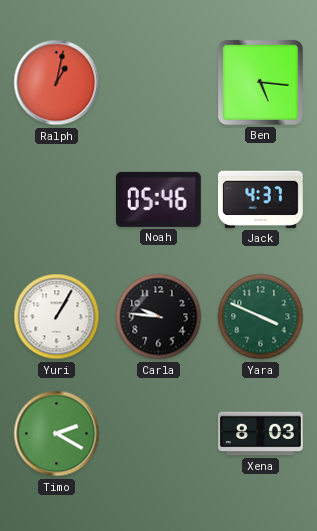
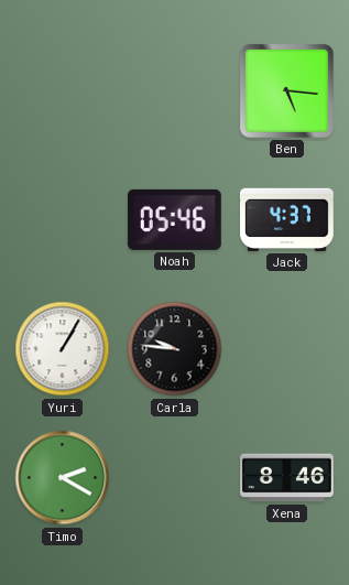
Ralph: 1:02 -> none
Yara: 3:49 -> none
Xena: 8:03 -> 8:46
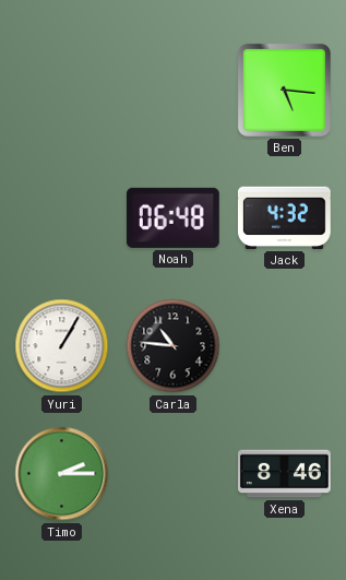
Noah: 05:46 -> 06:48
Jack: 4:37 -> 4:32
Carla: 9:46 -> 10:46
Timo: 2:20 -> 2:15
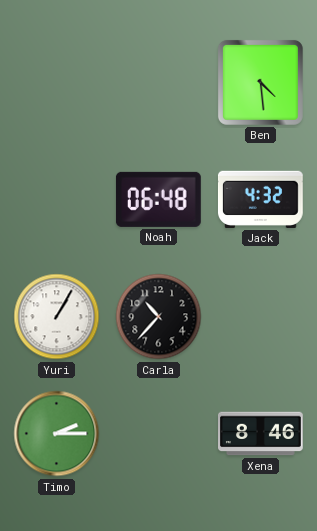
Ben: 5:16 -> 4:29
Carla: 10:46 -> 10:37
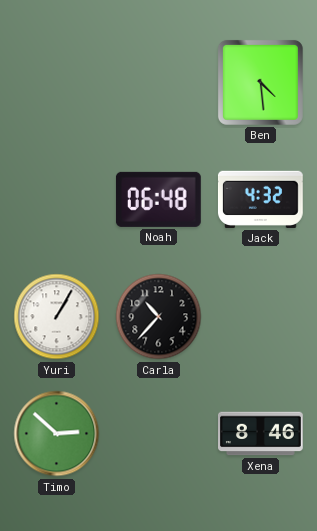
Timo: 2:15 -> 2:52
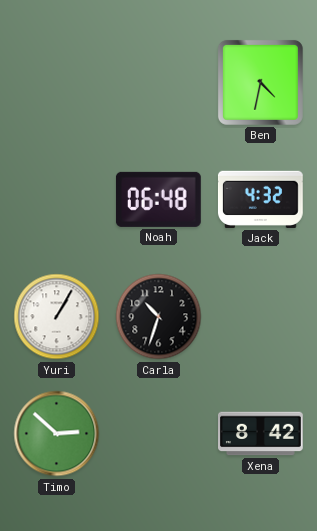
Ben: 4:29 -> 4:32
Carla: 10:37 -> 10:33
Xena: 8:46 -> 8:42
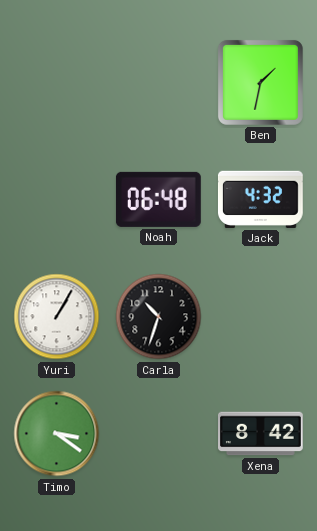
Ben: 4:32 -> 1:32
Timo: 2:52 -> 3:21
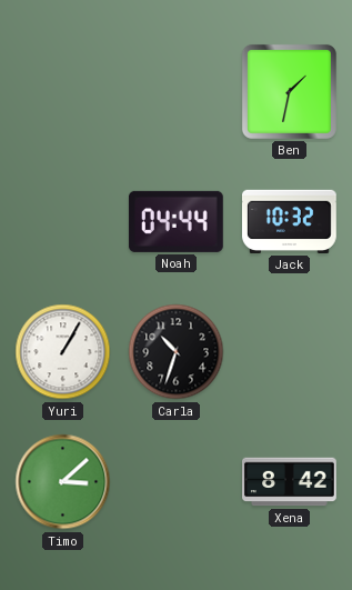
Noah: 06:48 -> 04:44
Jack: 4:32 -> 10:32
Timo: 3:21 -> 3:08
